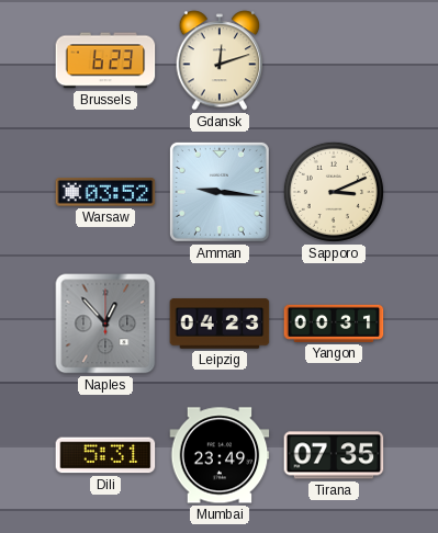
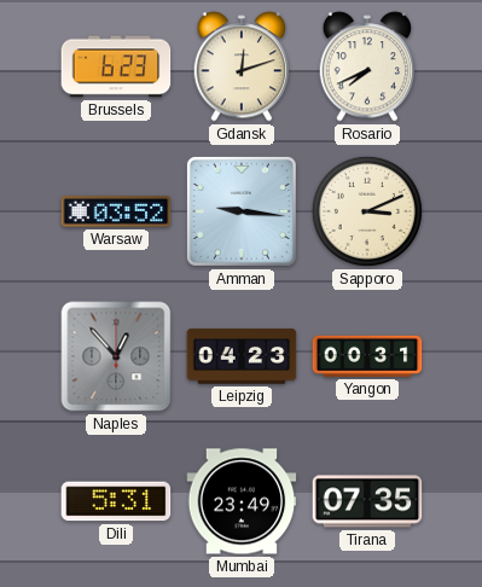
Rosario: none -> 7:41
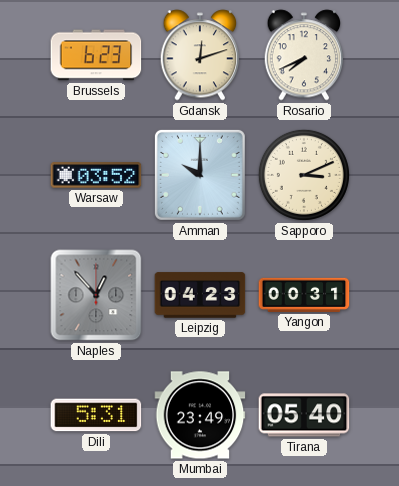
Amman: 9:16 -> 10:00
Tirana: 07:35 -> 05:40
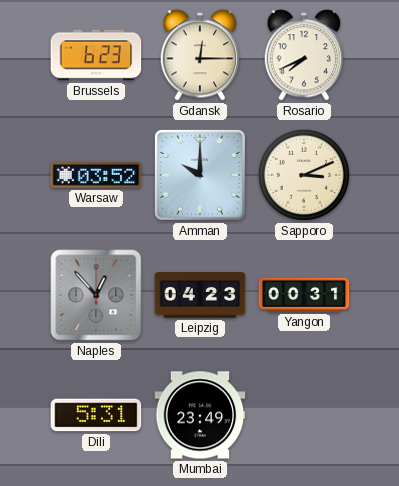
Gdansk: 12:12 -> 12:15
Tirana: 05:40 -> none
